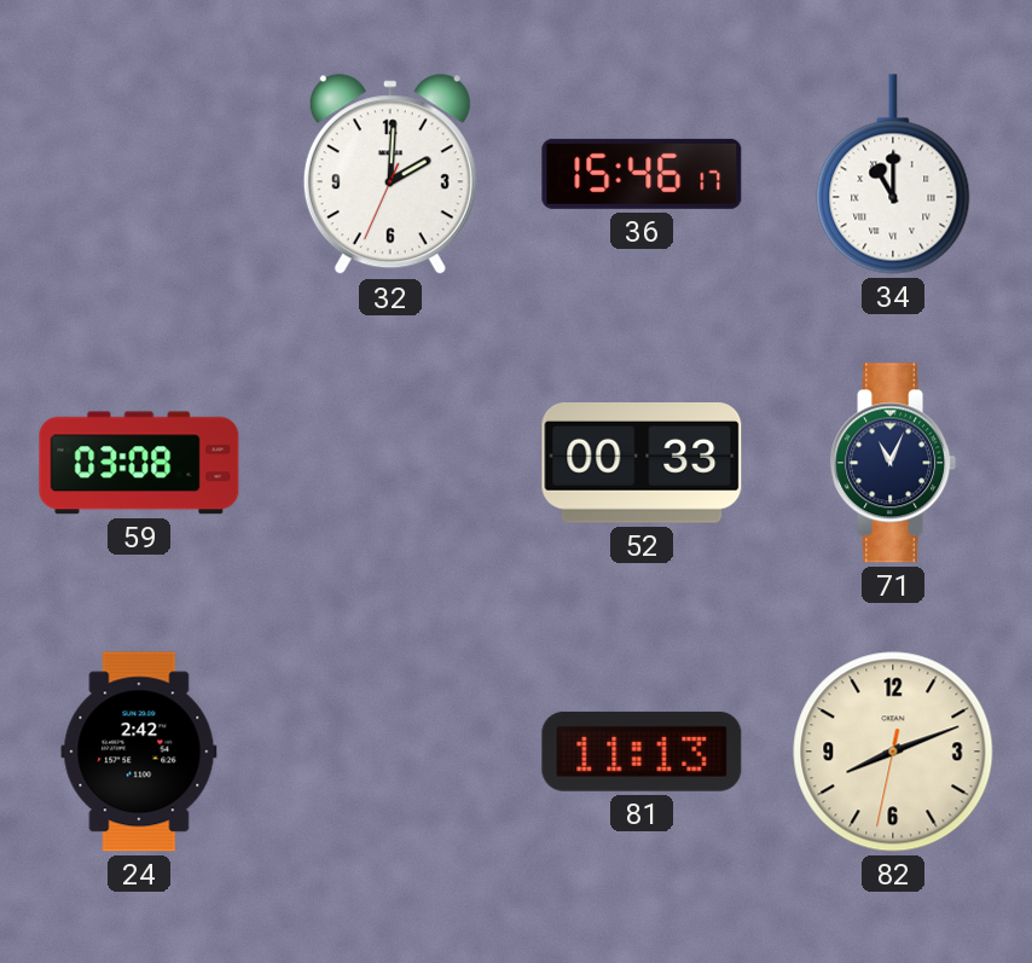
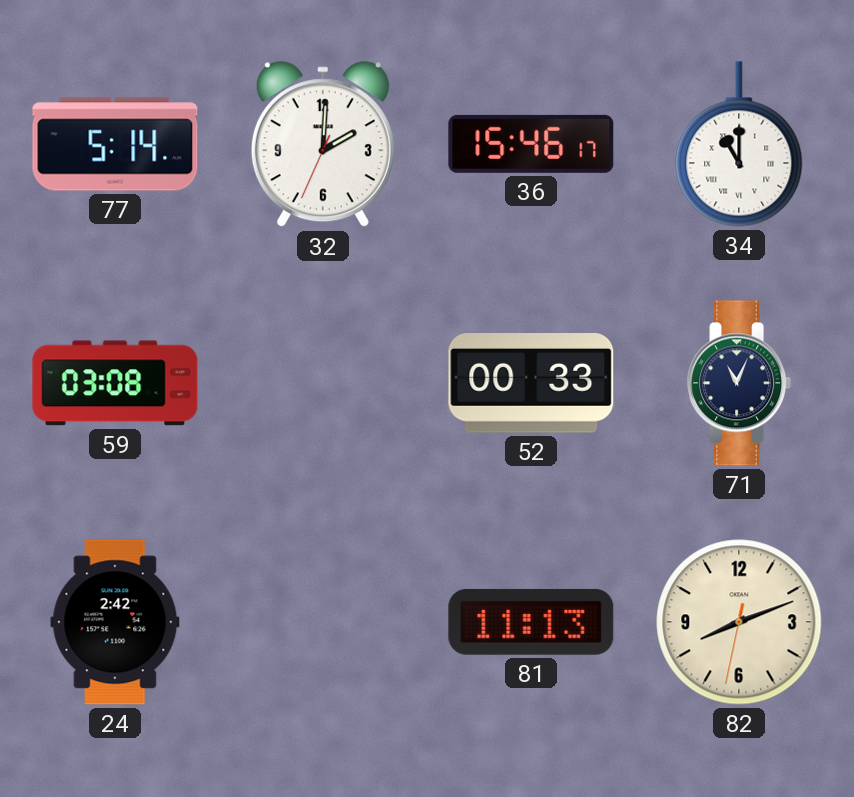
77: none -> 5:14
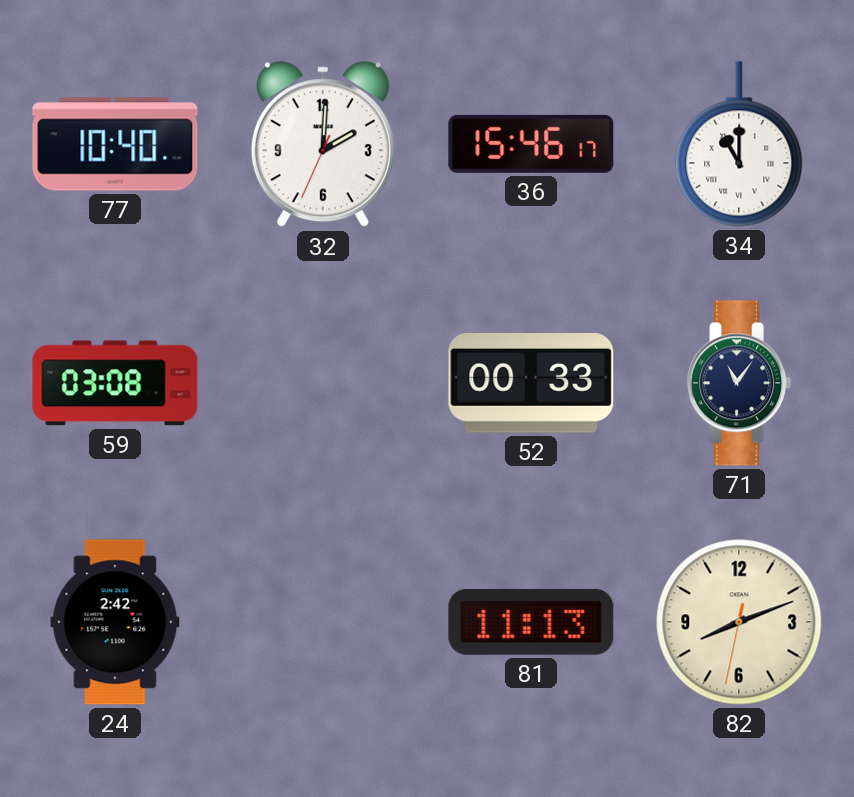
77: 5:14 -> 10:40
71: 11:04 -> 11:06
